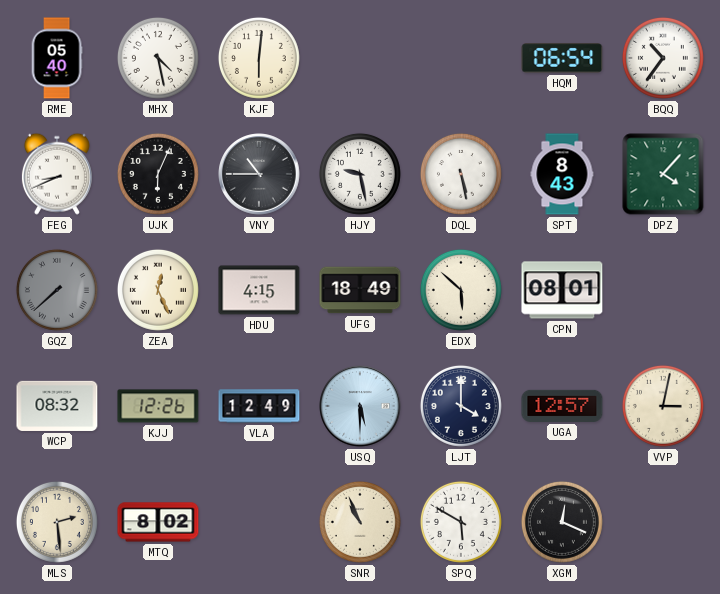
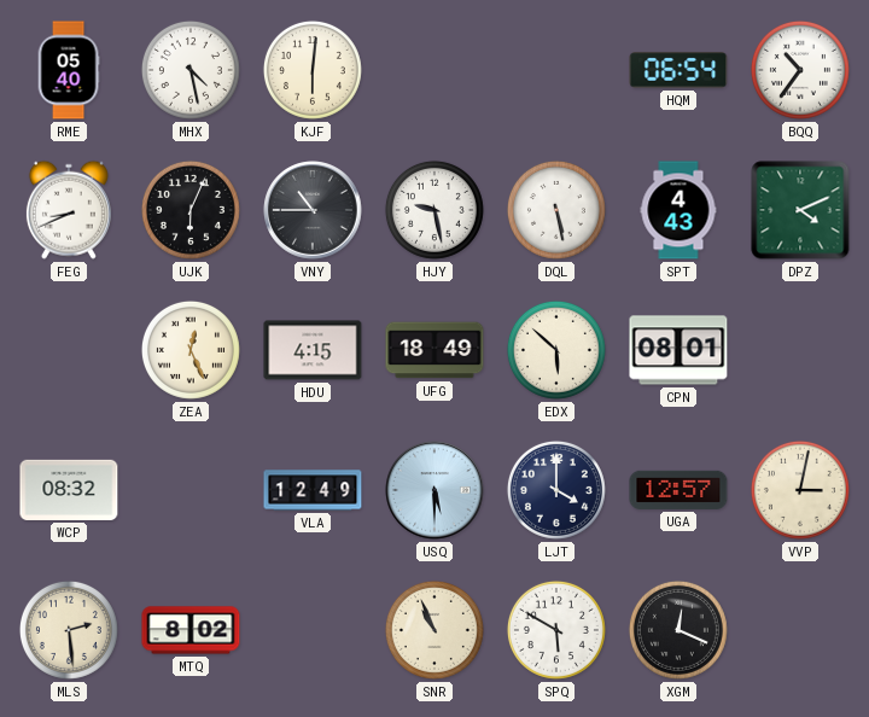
SPT: 8:43 -> 4:43
DPZ: 4:07 -> 4:11
GQZ: 7:38 -> none
KJJ: 12:26 -> none
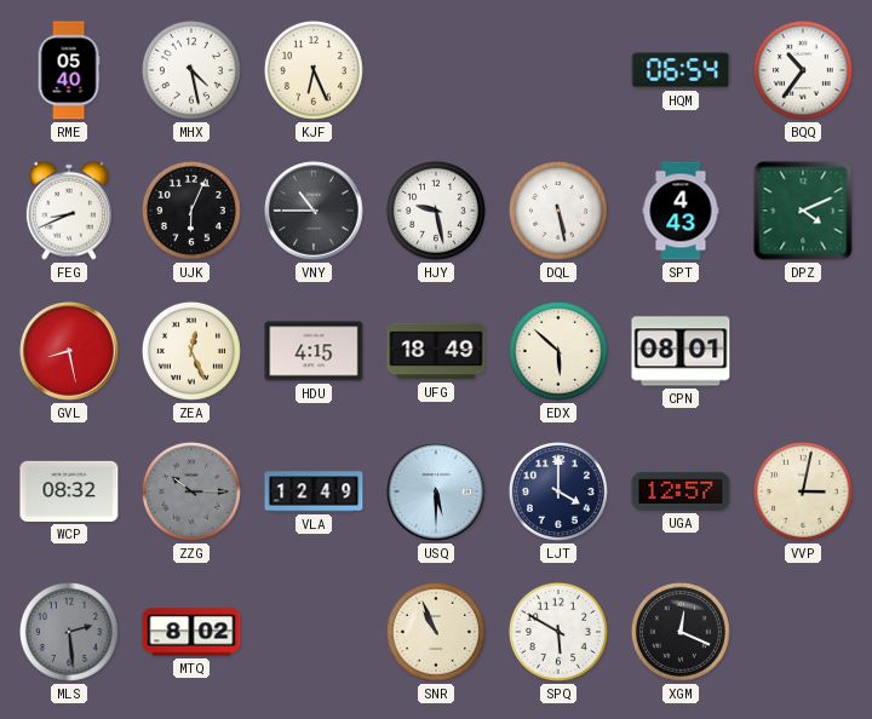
KJF: 6:01 -> 6:26
GVL: none -> 8:28
ZZG: none -> 10:15
MLS dial: cream -> grey
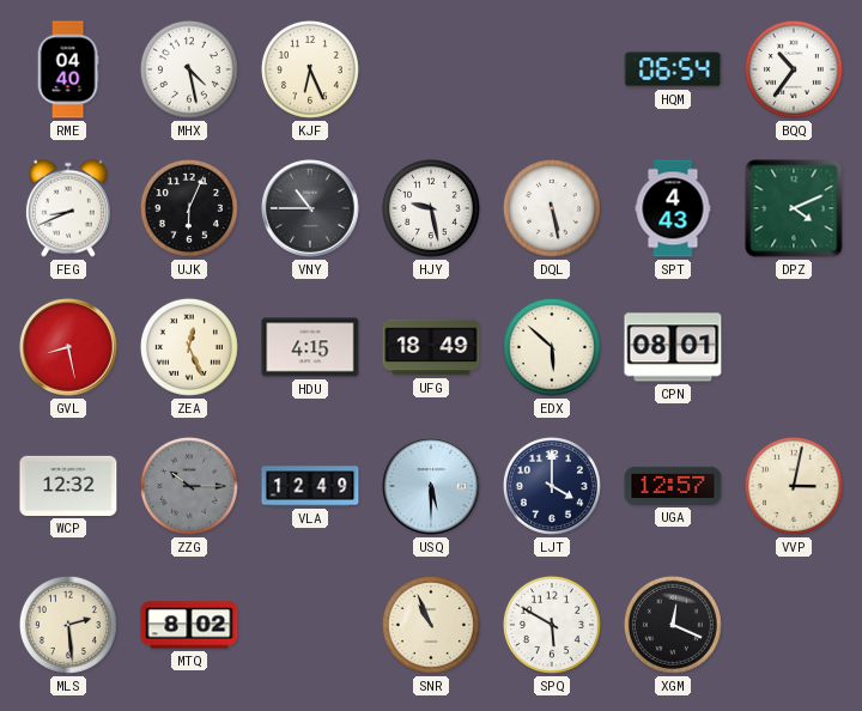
RME: 05:40 -> 04:40
WCP: 08:32 -> 12:32
MLS dial: grey -> cream
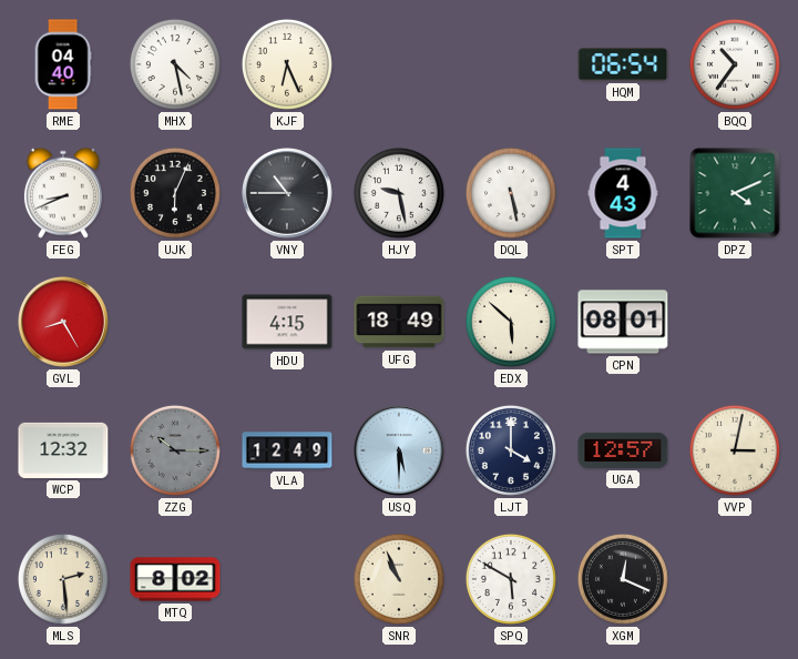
GVL: 8:28 -> 8:25
ZEA: 12:26 -> none
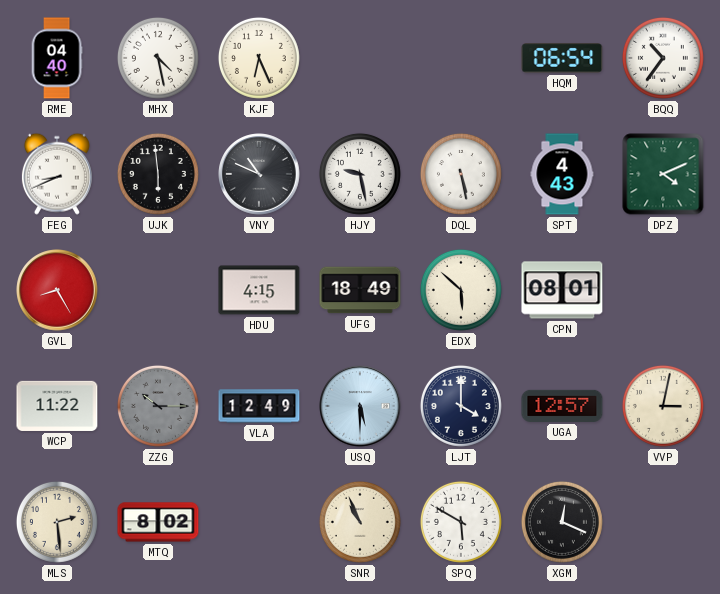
UJK: 6:04 -> 5:59
VNY: 10:45 -> 10:49
WCP: 12:32 -> 11:22
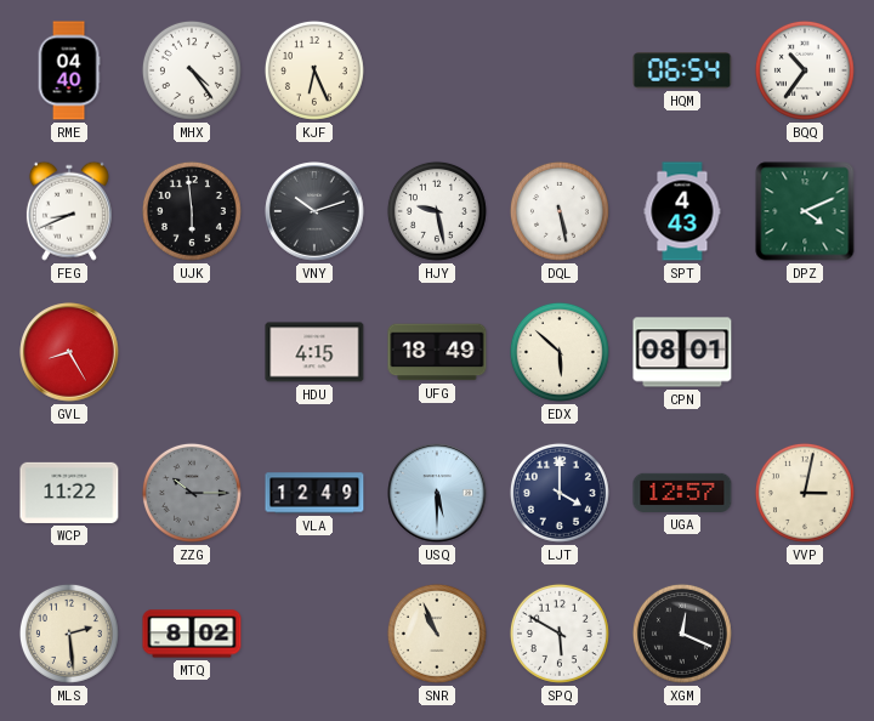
MHX: 4:28 -> 4:24
VNY: 10:49 -> 10:12
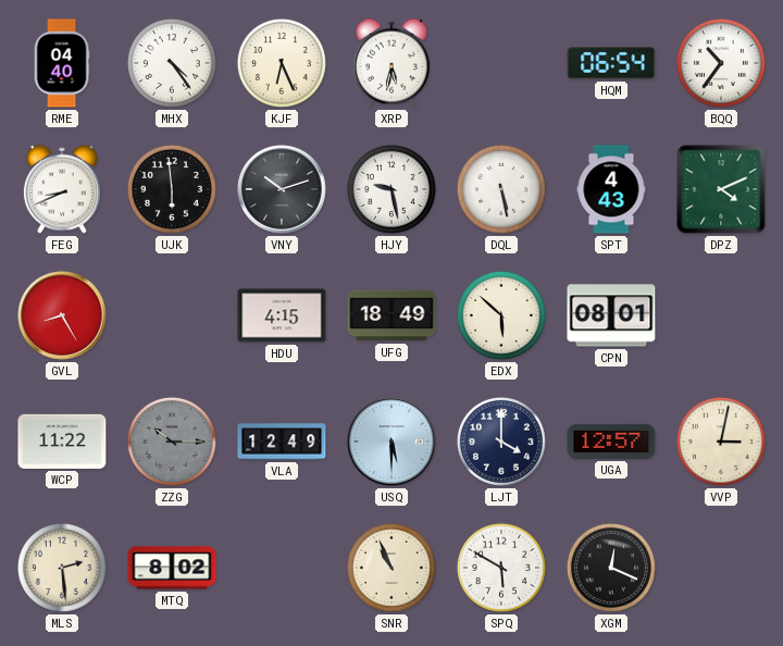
XRP: none -> 5:32
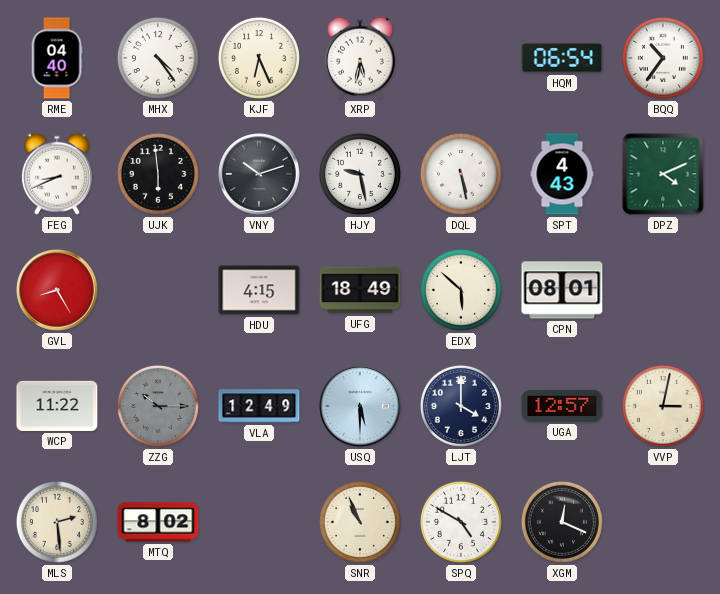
SPQ: 5:50 -> 4:50
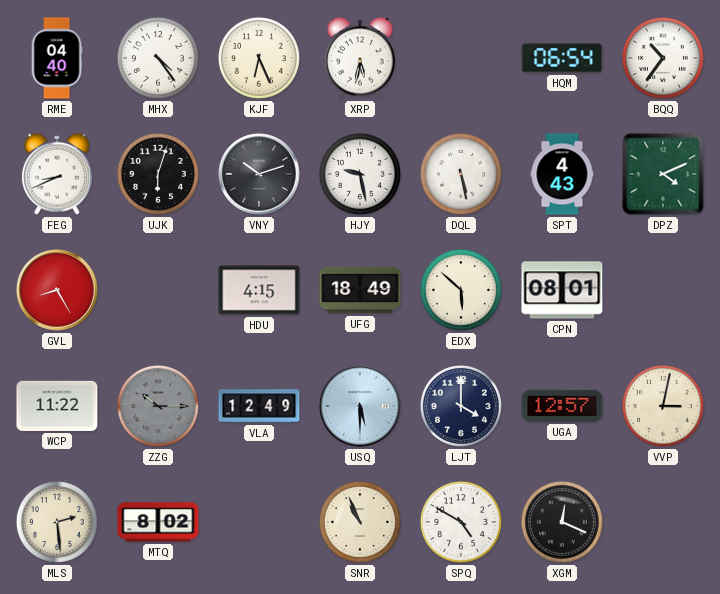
UJK: 5:59 -> 6:03
